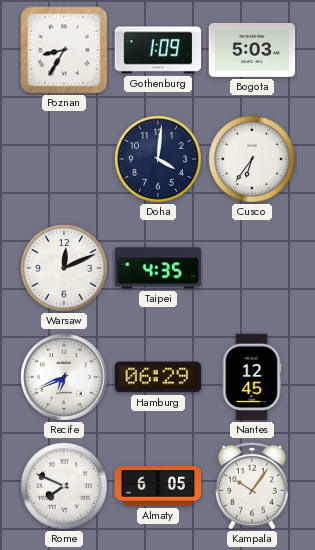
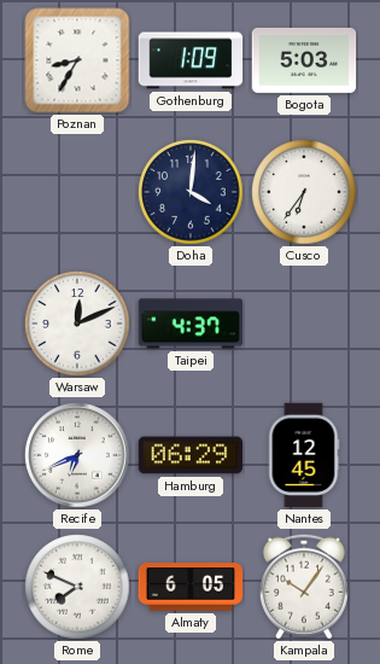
Taipei: 4:35 -> 4:37
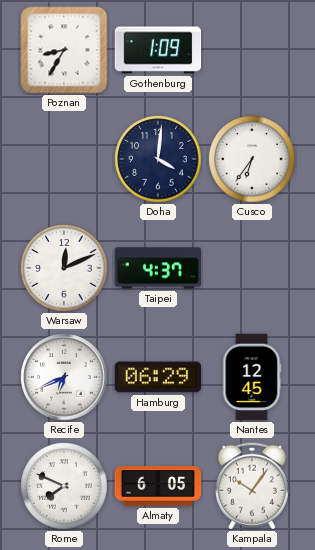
Bogota: 5:03 -> none
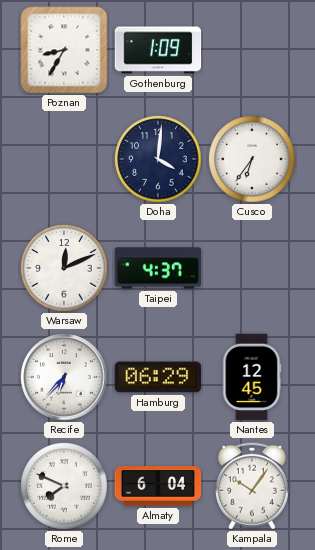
Recife: 6:41 -> 6:37
Almaty: 6:05 -> 6:04
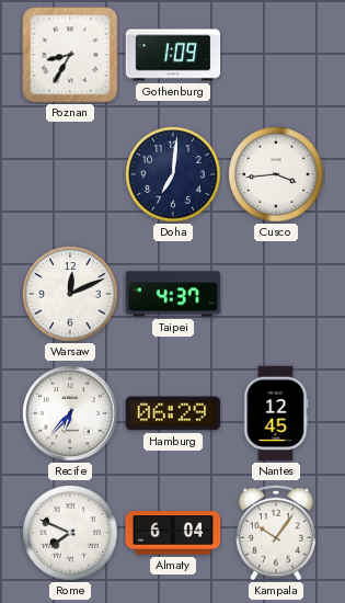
Doha: 4:01 -> 7:01
Cusco: 6:36 -> 3:44
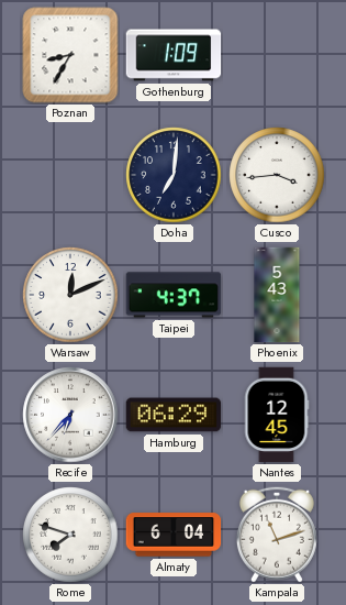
Phoenix: none -> 5:43
Rome: 7:49 -> 7:48
Kampala: 10:06 -> 11:12
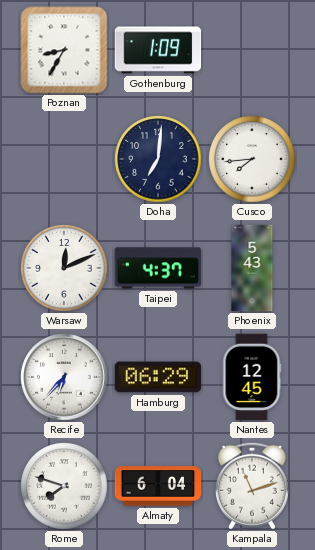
Cusco: 3:44 -> 7:44
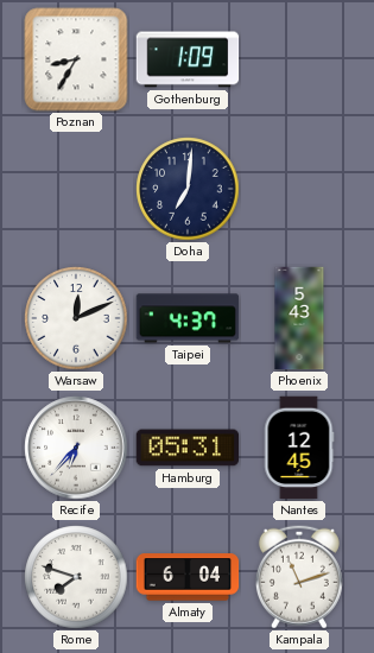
Cusco: 7:44 -> none
Hamburg: 06:29 -> 05:31
